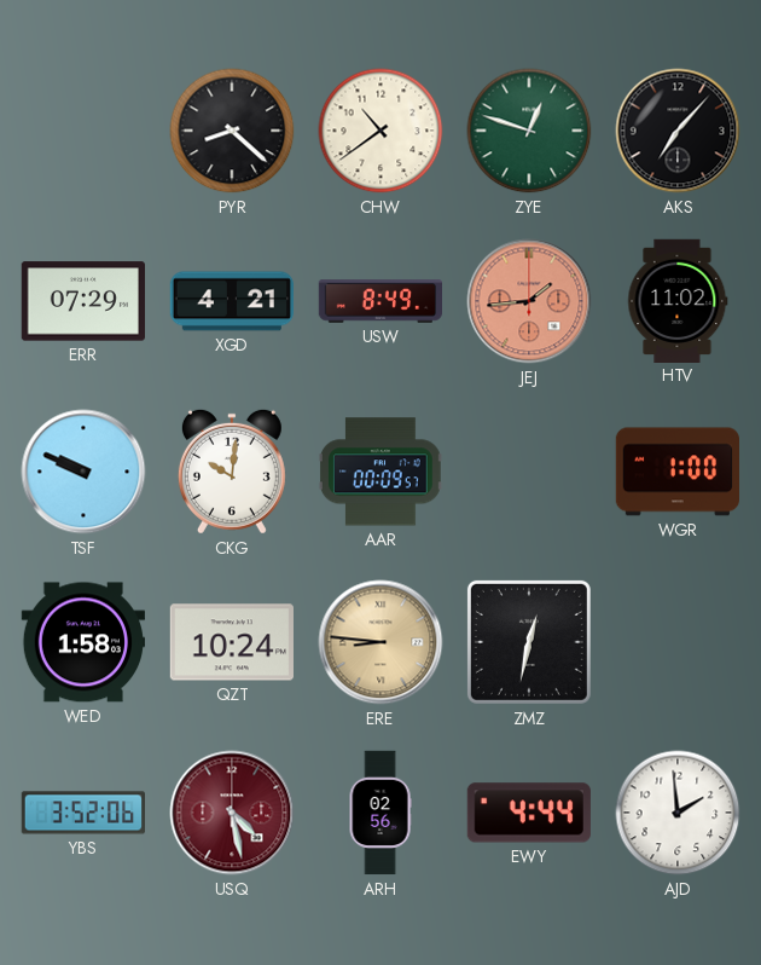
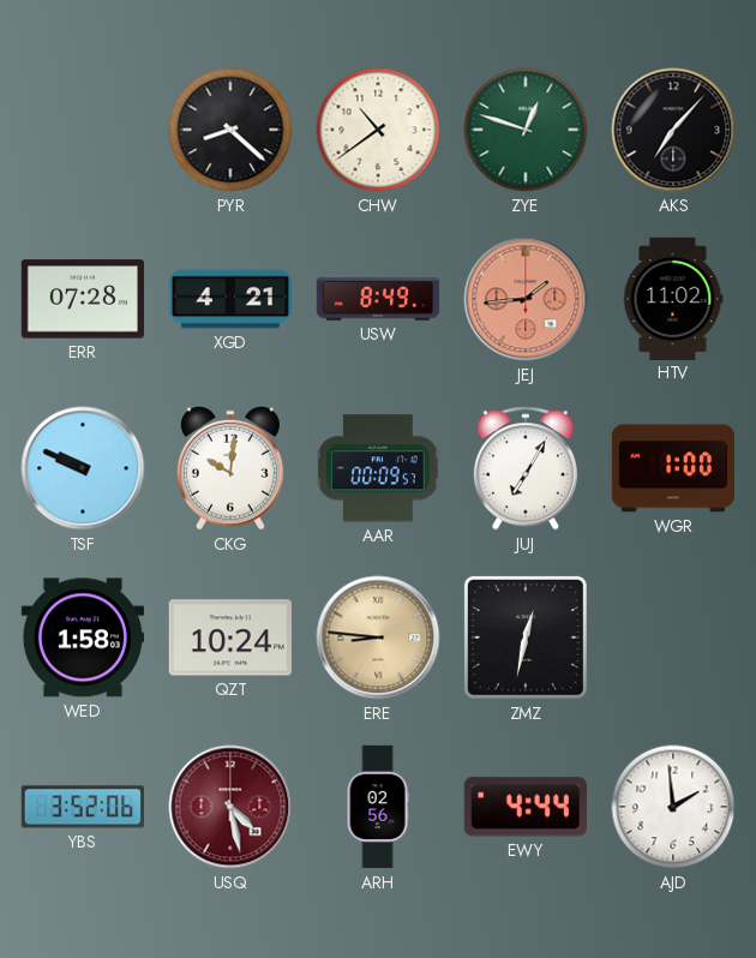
ERR: 07:29 -> 07:28
JUJ: none -> 7:05
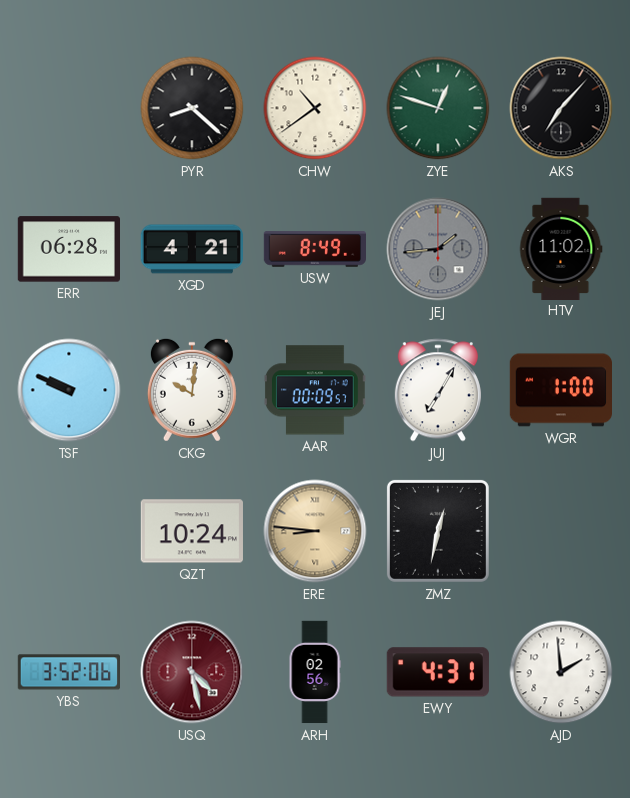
ERR: 07:28 -> 06:28
JEJ dial: salmon -> grey
WED: 1:58 -> none
EWY: 4:44 -> 4:31
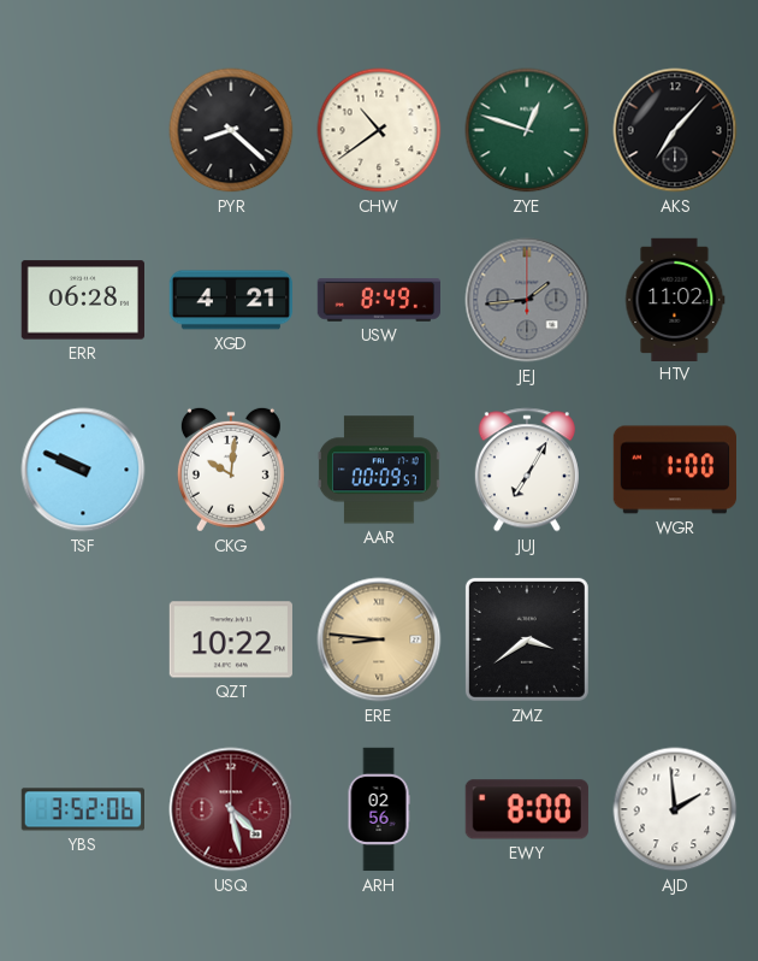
QZT: 10:24 -> 10:22
ZMZ: 12:32 -> 3:39
EWY: 4:31 -> 8:00
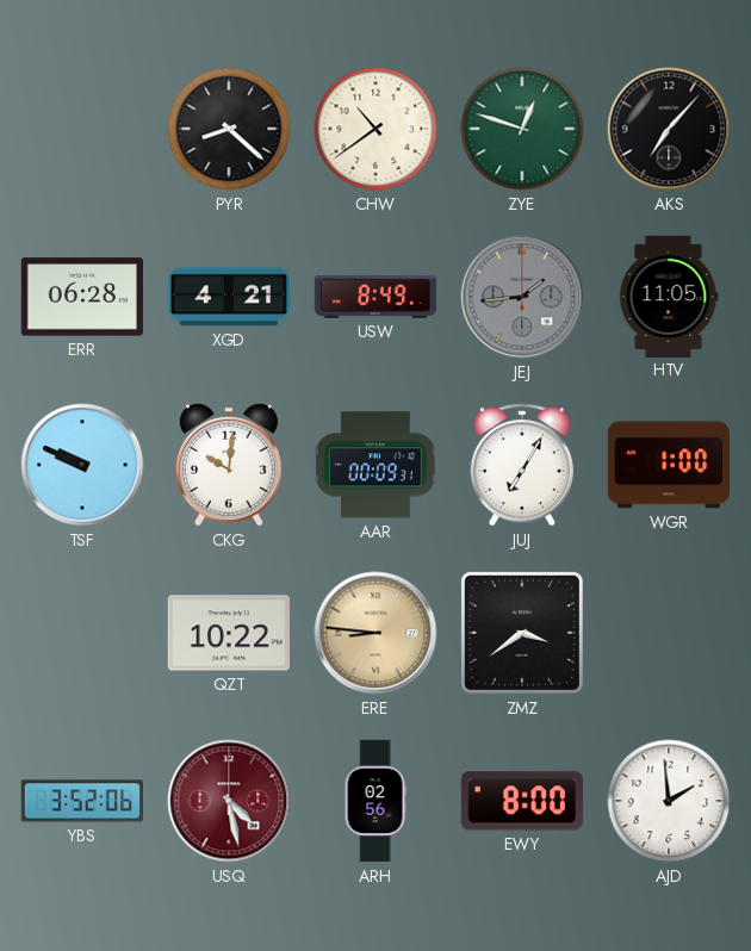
HTV: 11:02 -> 11:05
AAR: 00:09:57 -> 00:09:31
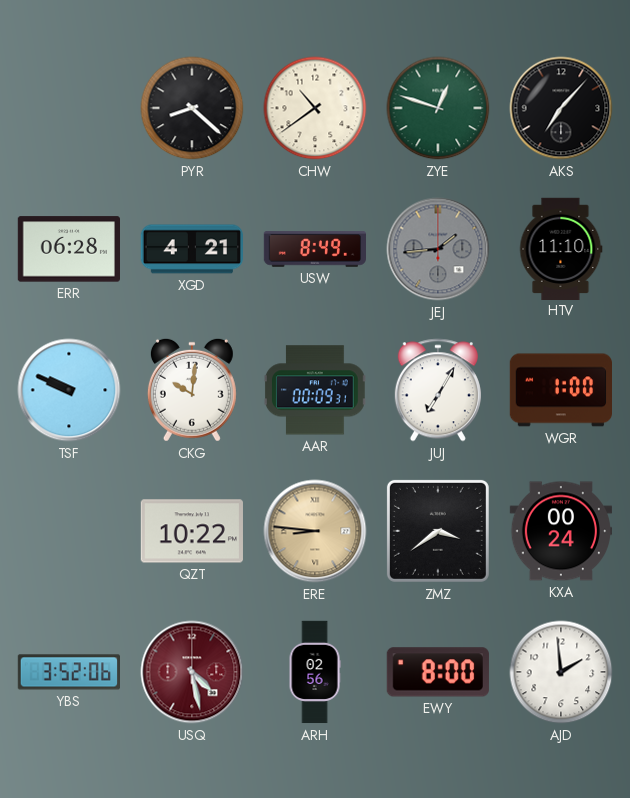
HTV: 11:05 -> 11:10
KXA: none -> 00:24
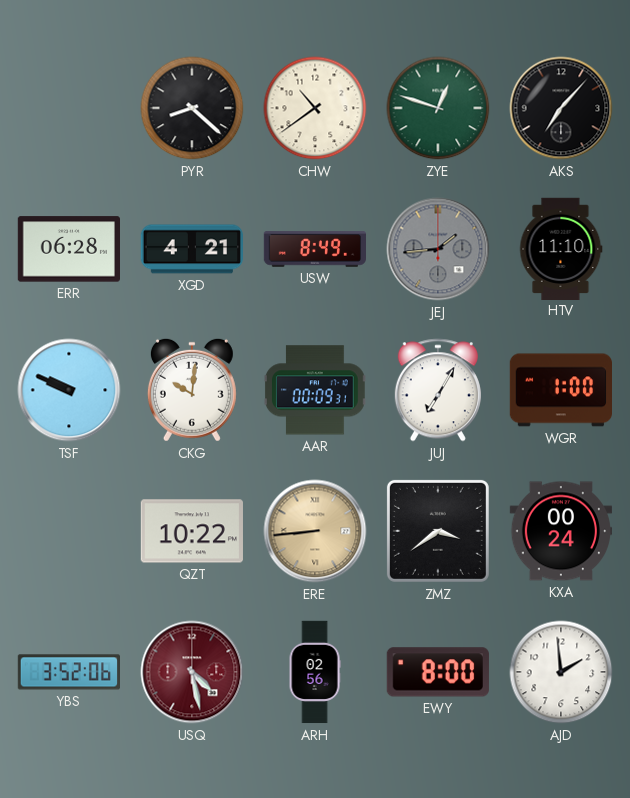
ERE: 8:46 -> 8:44
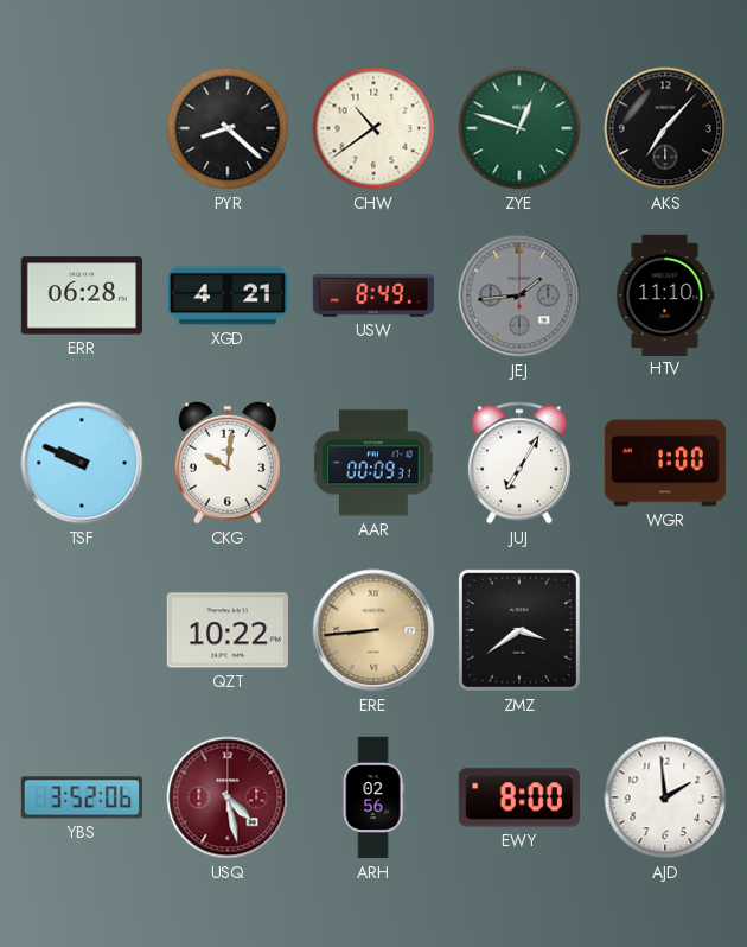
KXA: 00:24 -> none
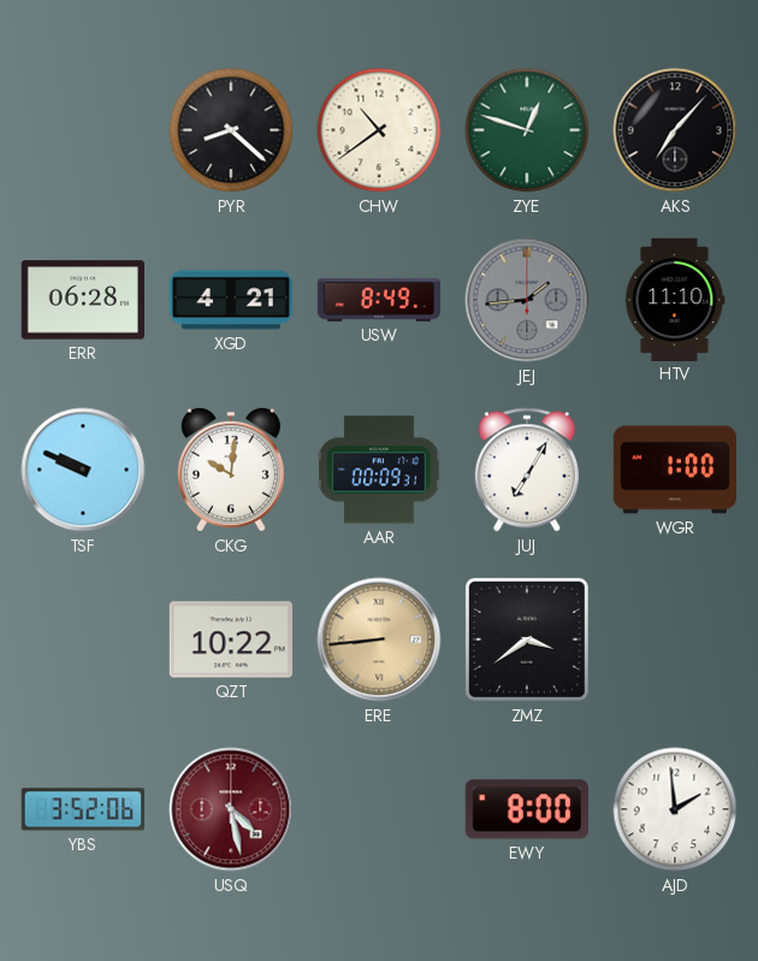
ARH: 02:56 -> none
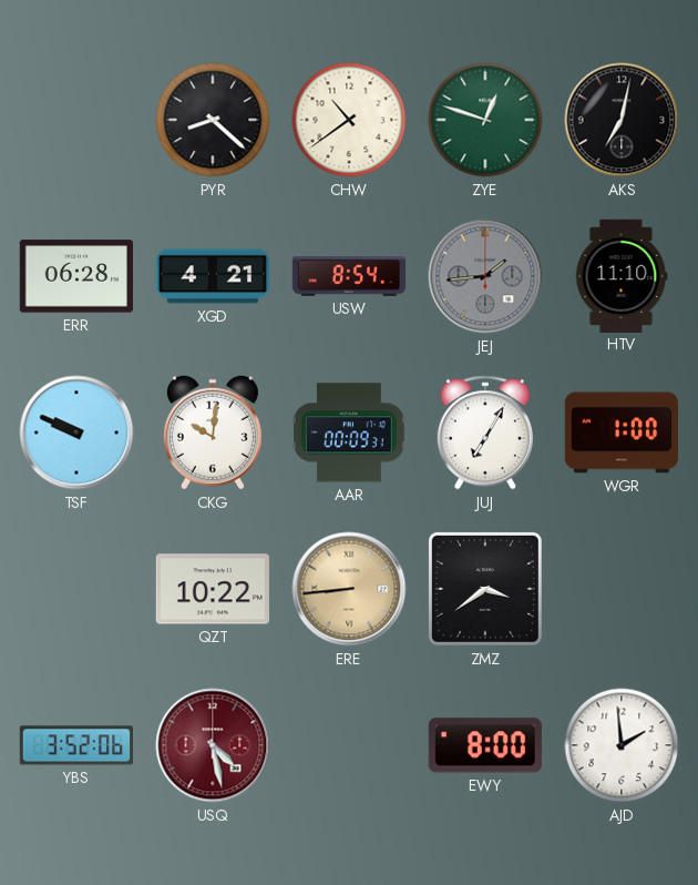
AKS: 7:07 -> 7:02
USW: 8:49 -> 8:54
